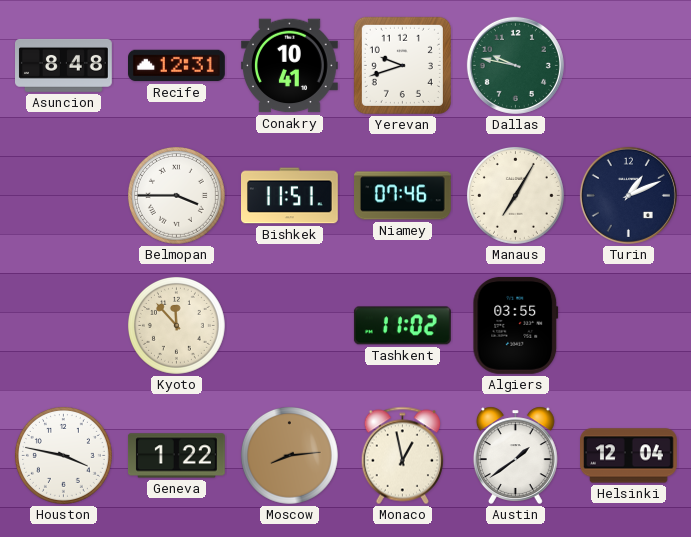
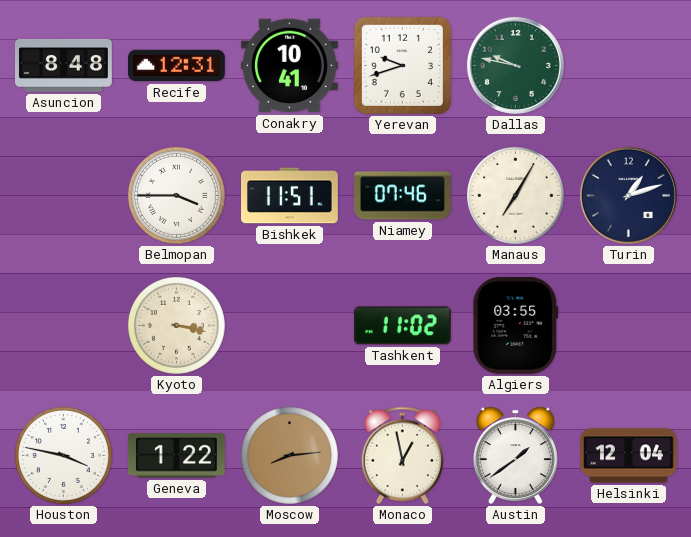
Turin: 1:11 -> 1:12
Kyoto: 11:53 -> 3:17
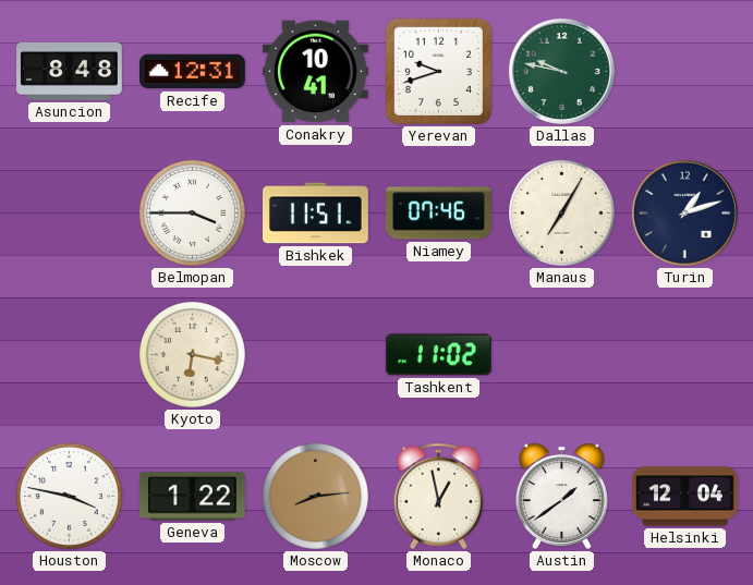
Kyoto: 3:17 -> 6:17
Algiers: 03:55 -> none
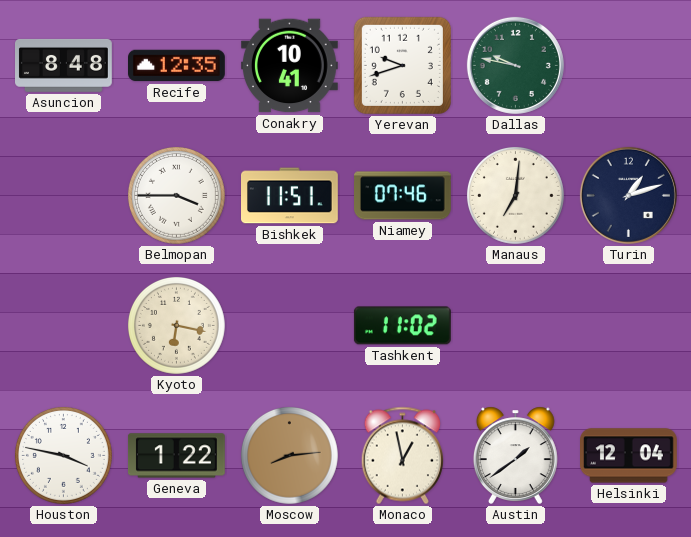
Recife: 12:31 -> 12:35
Manaus: 7:05 -> 7:01
